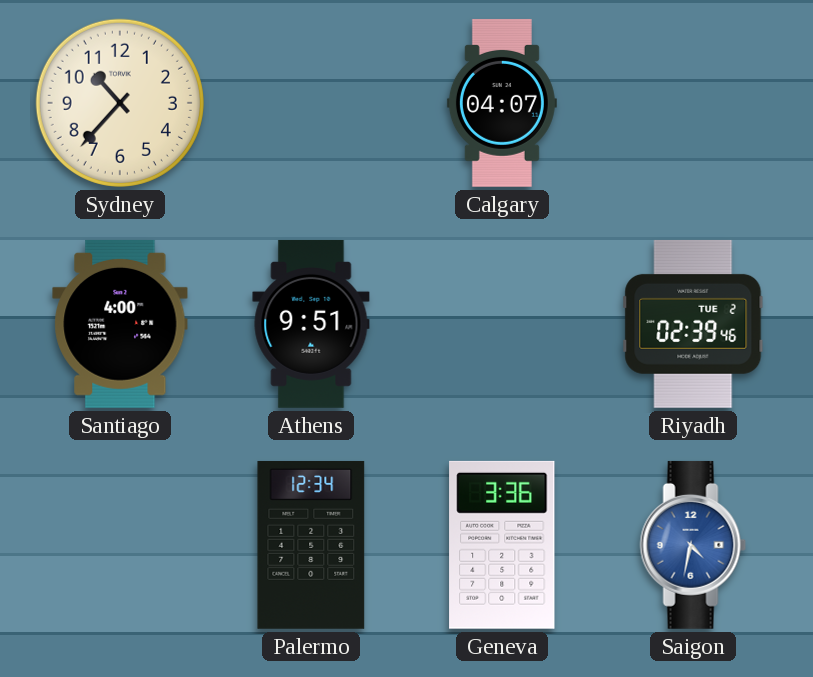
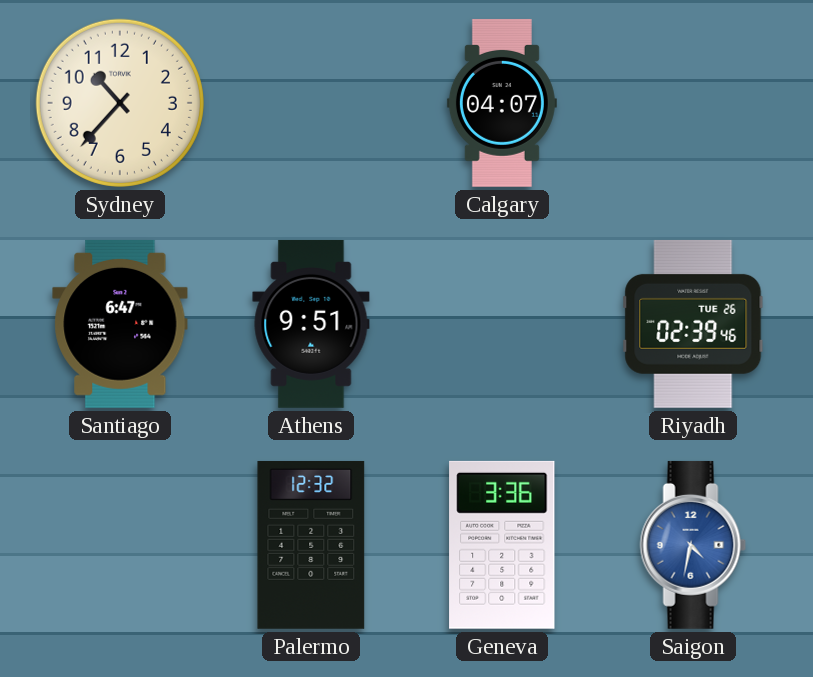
Santiago: 4:00 -> 6:47
Riyadh date: TUE 2 -> TUE 26
Palermo: 12:34 -> 12:32
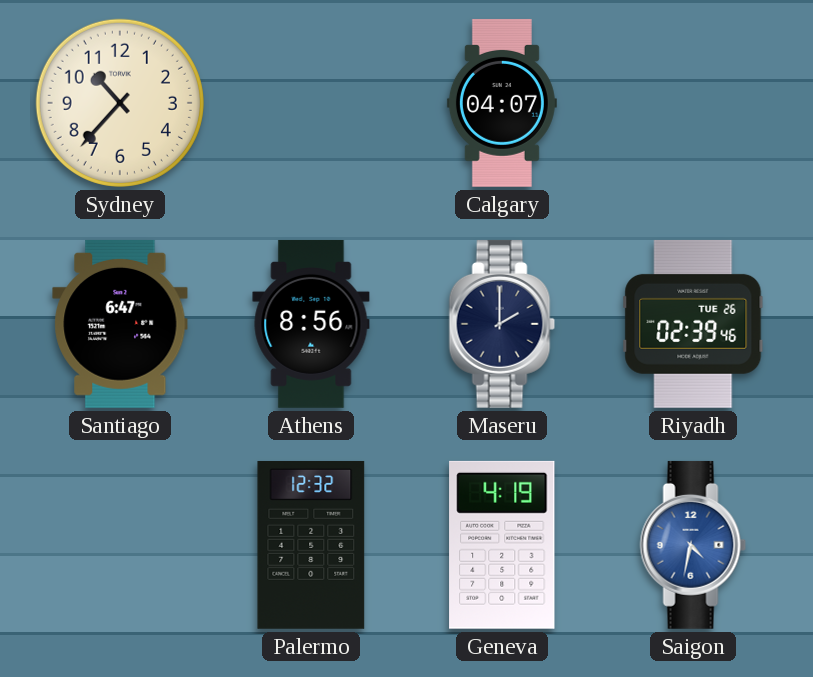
Athens: 9:51 -> 8:56
Maseru: none -> 2:00
Geneva: 3:36 -> 4:19
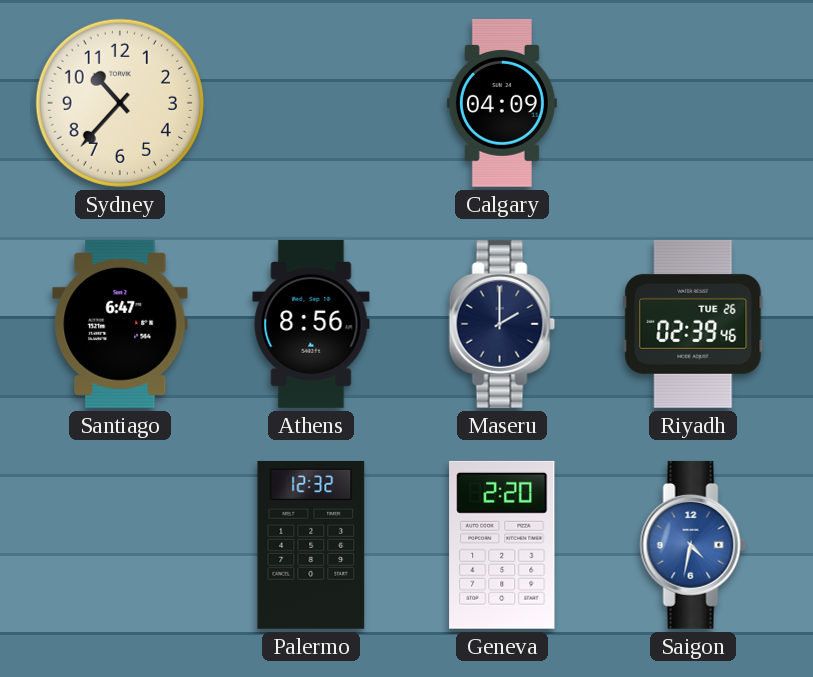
Calgary: 04:07 -> 04:09
Geneva: 4:19 -> 2:20
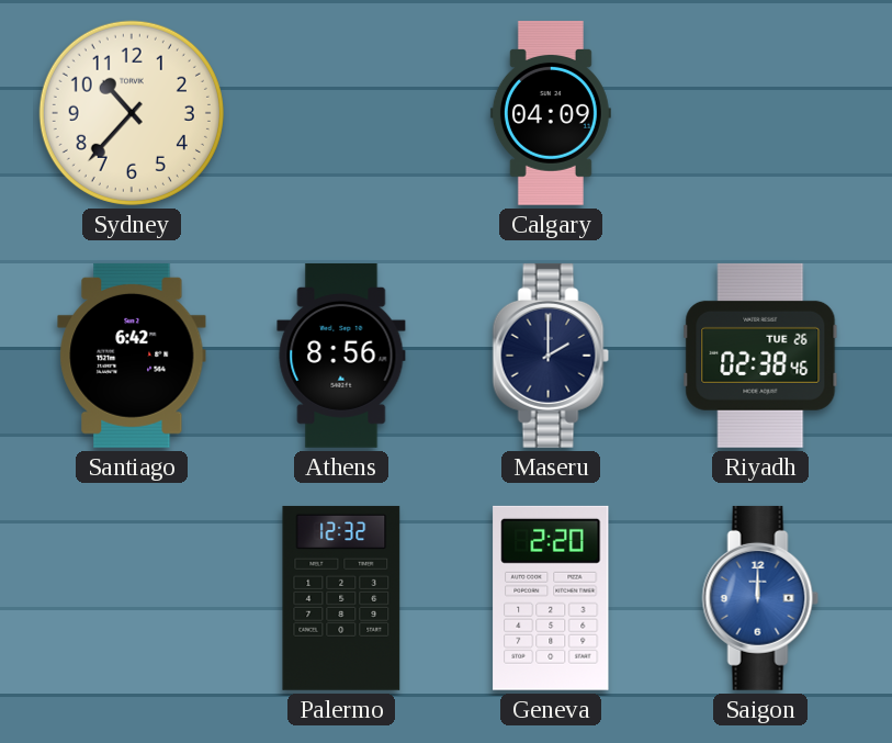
Santiago: 6:47 -> 6:42
Riyadh: 02:39 -> 02:38
Saigon: 4:32 -> 12:00
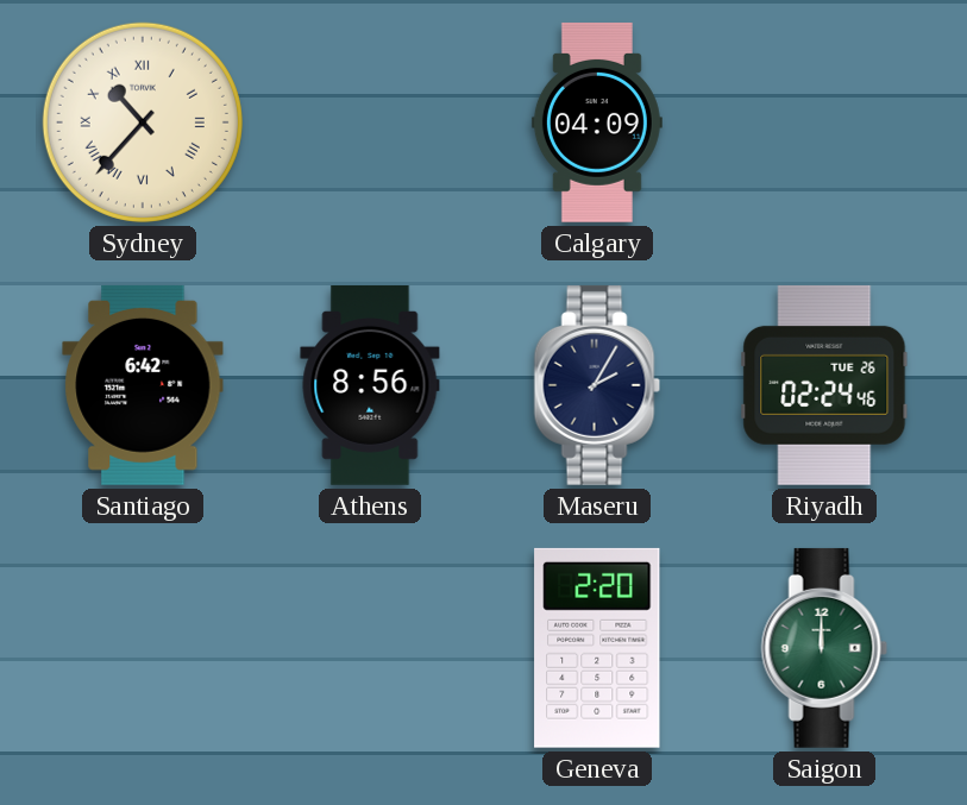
Sydney numerals: Arabic -> Roman
Maseru: 2:00 -> 2:05
Riyadh: 02:38 -> 02:24
Palermo: 12:32 -> none
Saigon dial: blue -> green
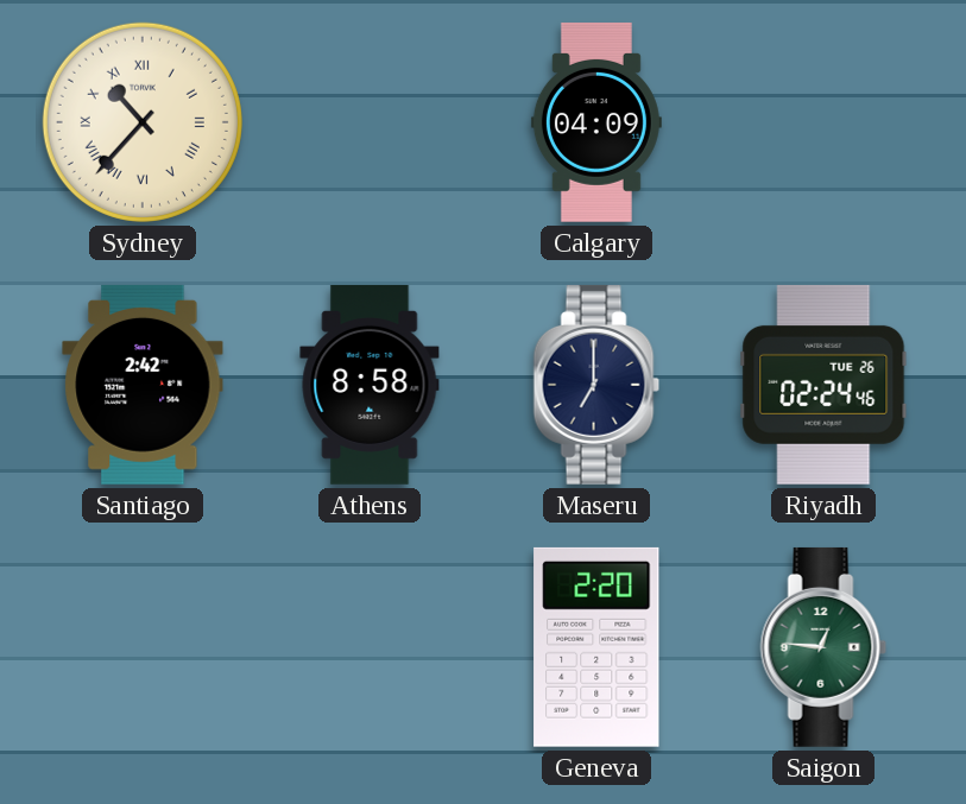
Santiago: 6:42 -> 2:42
Athens: 8:56 -> 8:58
Maseru: 2:05 -> 7:00
Saigon: 12:00 -> 12:46
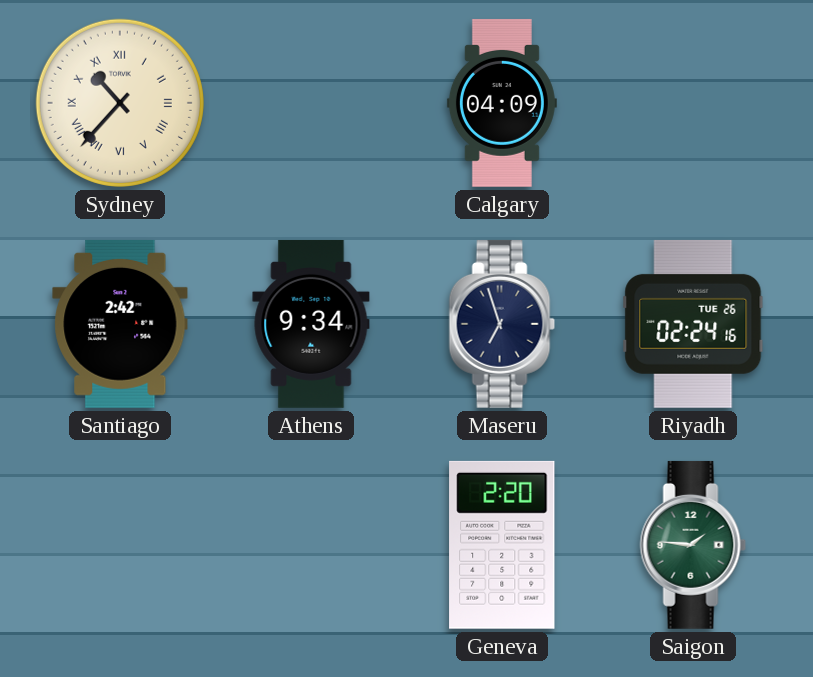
Athens: 8:58 -> 9:34
Maseru: 7:00 -> 6:57
Riyadh: 02:24:46 -> 02:24:16
Saigon: 12:46 -> 1:46
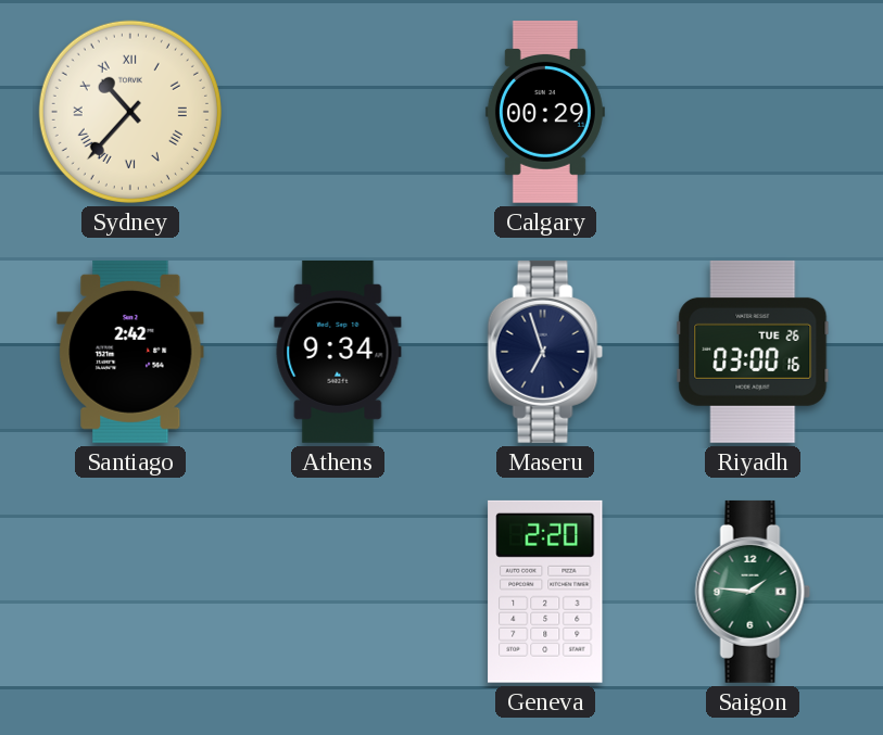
Calgary: 04:09 -> 00:29
Riyadh: 02:24 -> 03:00
